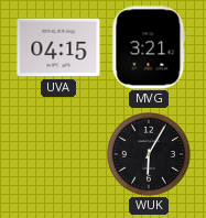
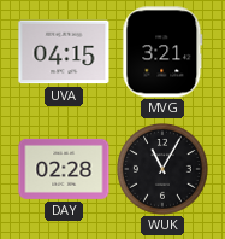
DAY: none -> 02:28
WUK: 6:05 -> 11:05
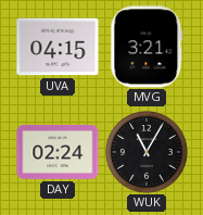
DAY: 02:28 -> 02:24
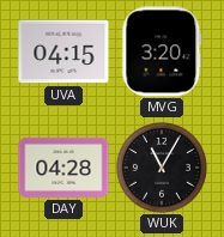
MVG: 3:21 -> 3:20
DAY: 02:24 -> 04:28
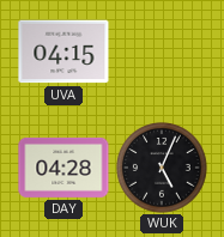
MVG: 3:20 -> none
WUK: 11:05 -> 5:04
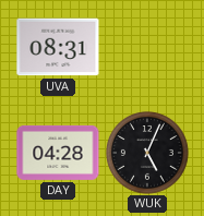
UVA: 04:15 -> 08:31
